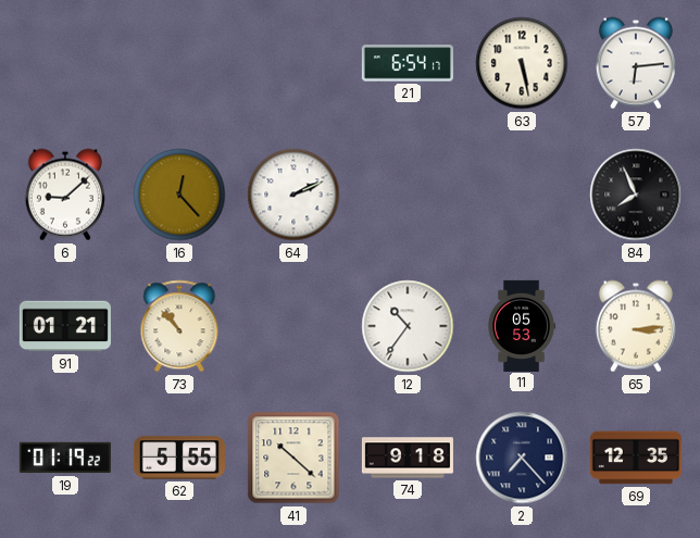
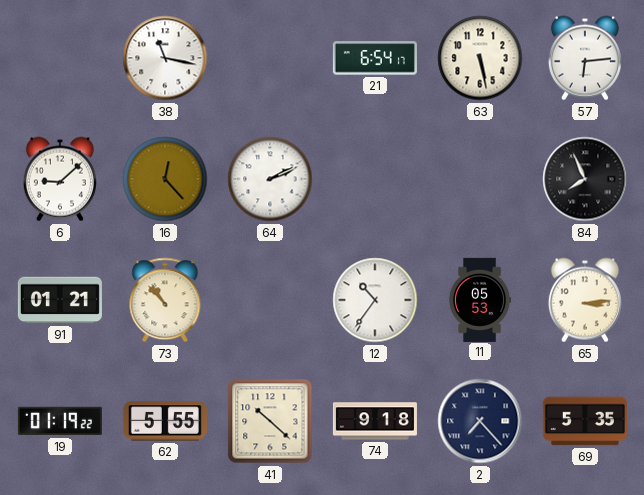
38: none -> 11:17
69: 12:35 -> 5:35
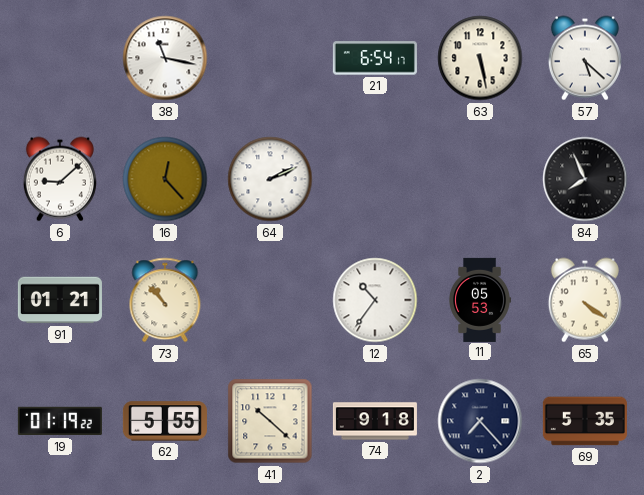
57: 6:14 -> 5:22
65: 3:14 -> 4:21
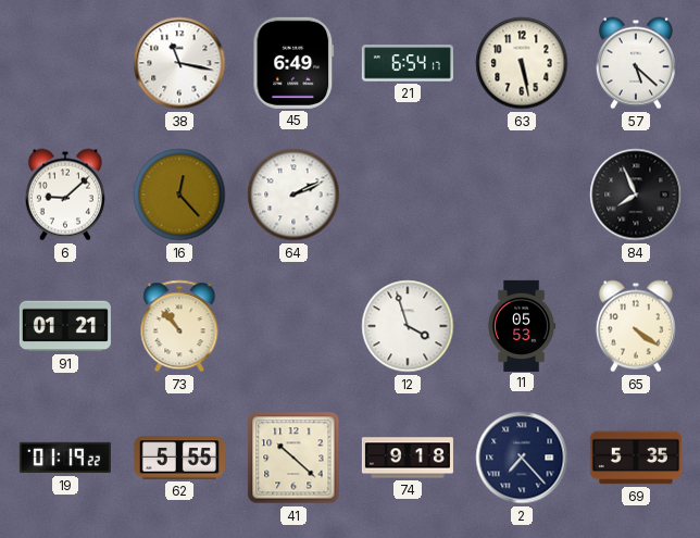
45: none -> 6:49
12: 10:36 -> 3:57
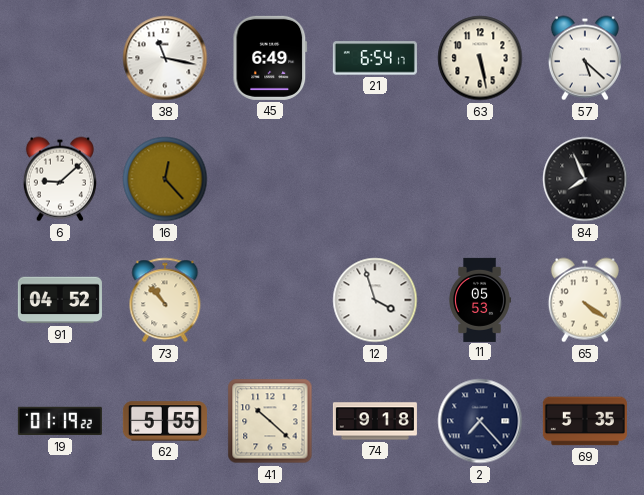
64: 2:11 -> none
91: 01:21 -> 04:52
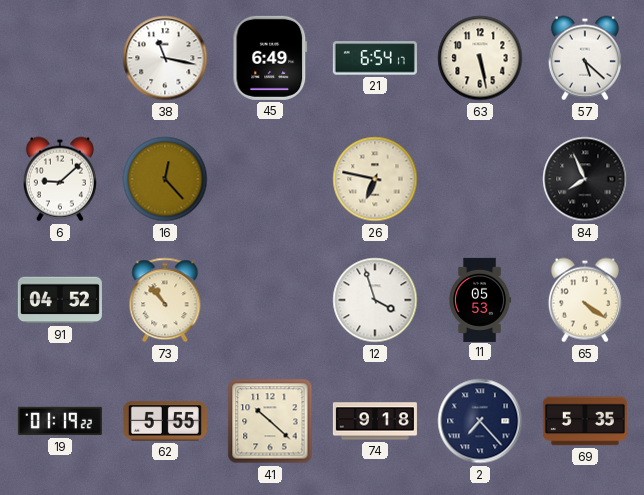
26: none -> 6:47
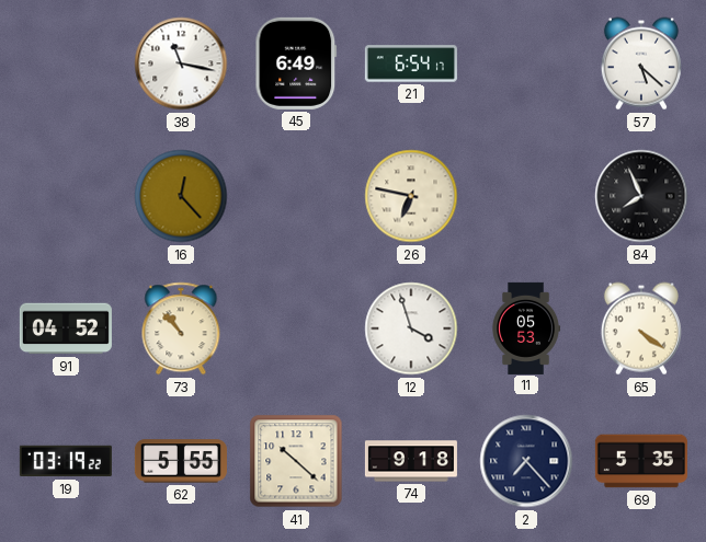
63: 5:28 -> none
6: 9:08 -> none
19: 01:19 -> 03:19
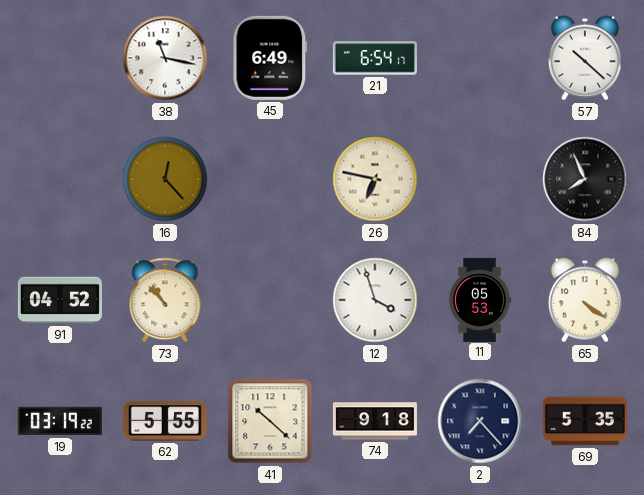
57: 5:22 -> 10:22
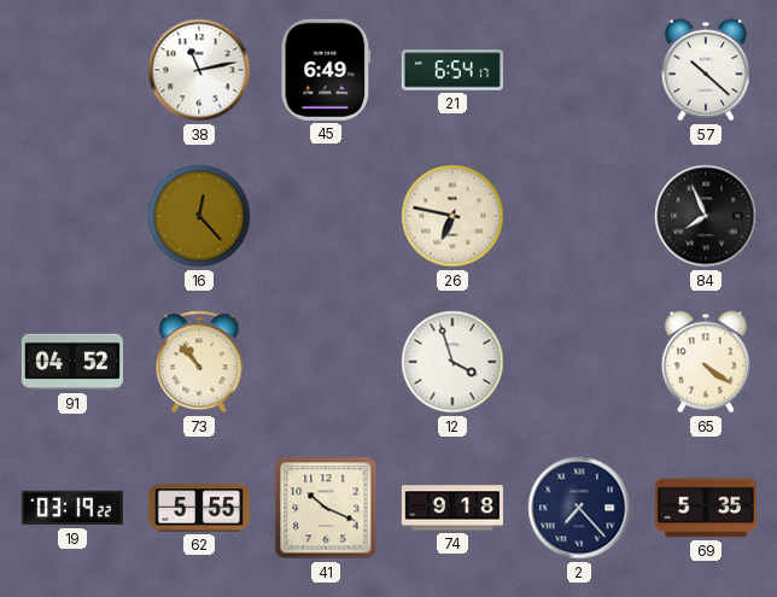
38: 11:17 -> 11:13
11: 05:53 -> none
41: 10:22 -> 10:19
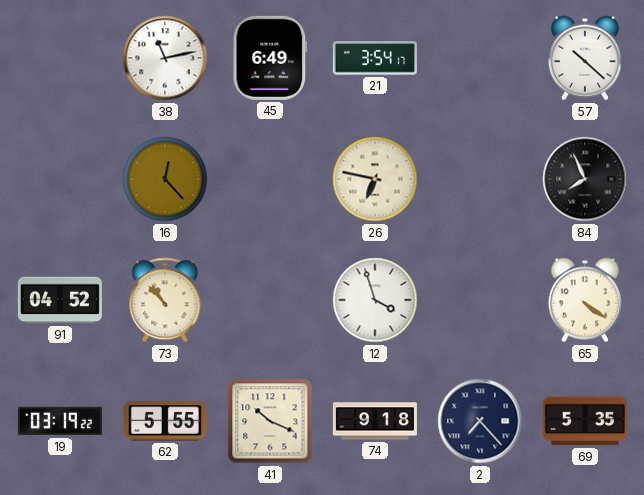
21: 6:54 -> 3:54
